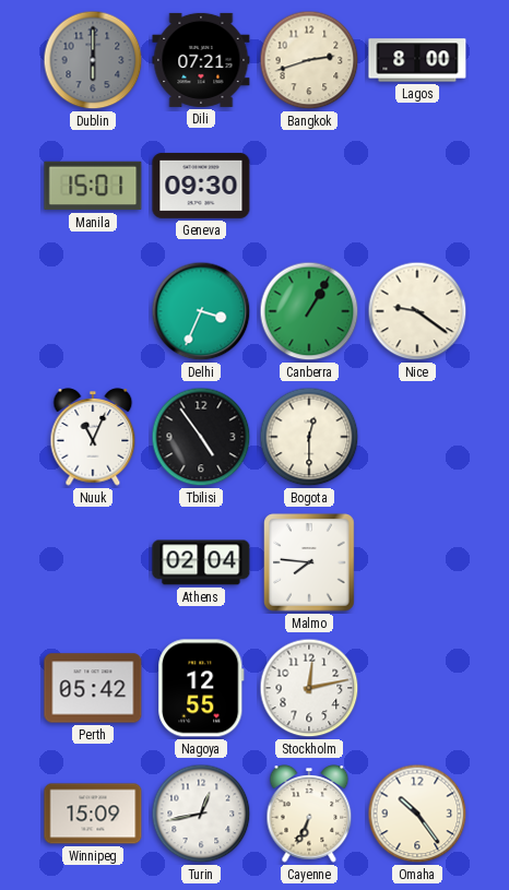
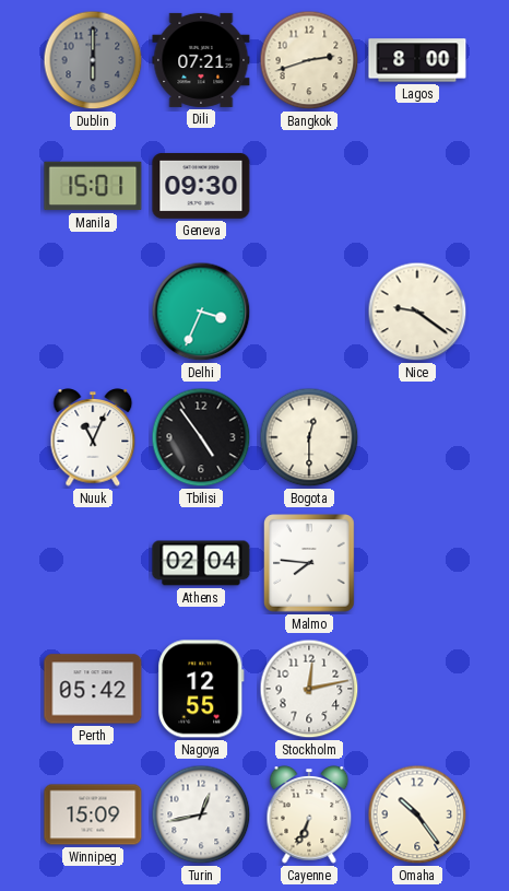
Canberra: 1:05 -> none
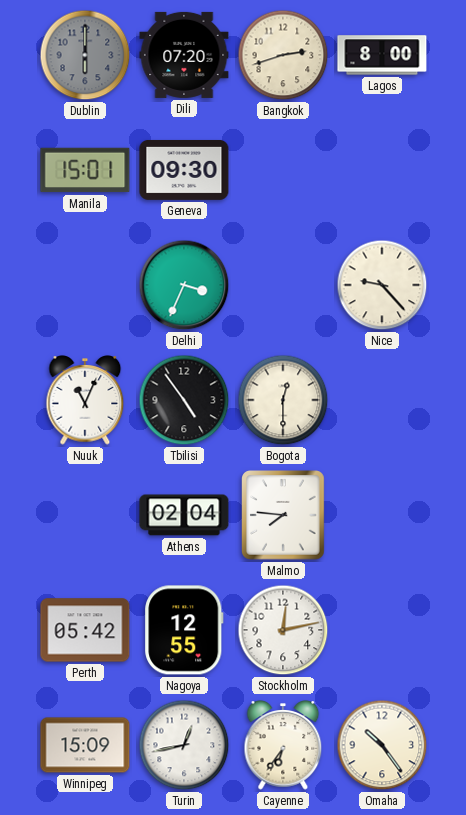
Dili: 07:21 -> 07:20
Nice: 9:21 -> 9:23
Cayenne: 6:34 -> 6:36
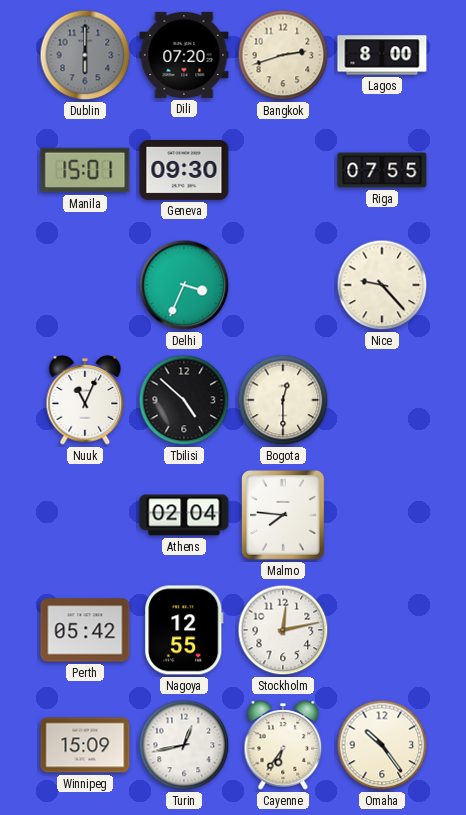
Riga: none -> 07:55
Tbilisi: 4:54 -> 4:52
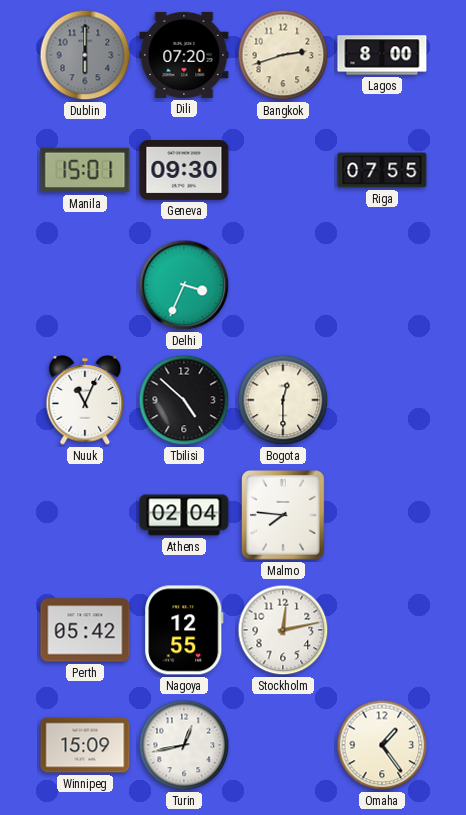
Nice: 9:23 -> none
Cayenne: 6:36 -> none
Omaha: 10:24 -> 1:24
